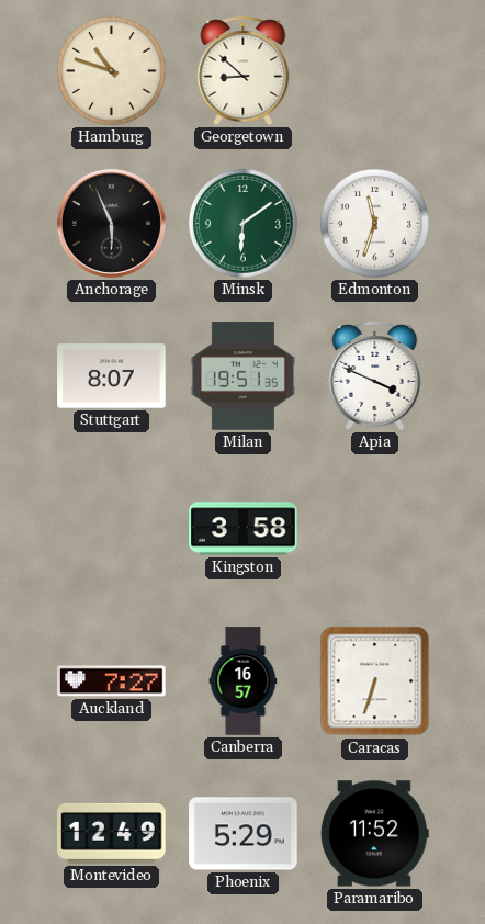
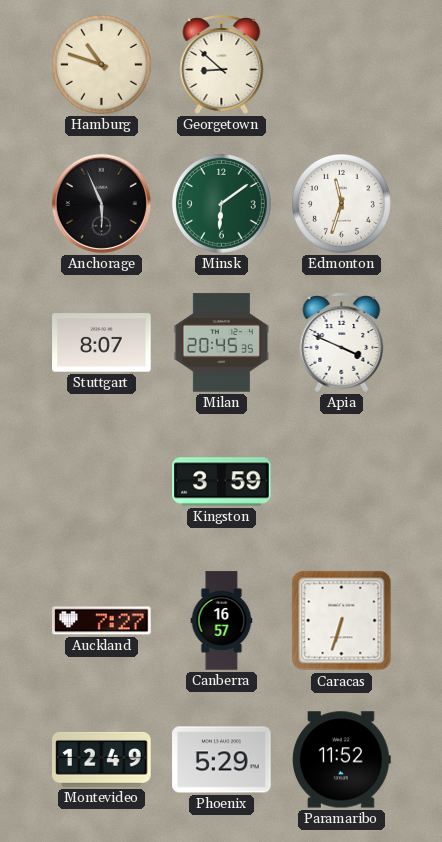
Milan: 19:51 -> 20:45
Kingston: 3:58 -> 3:59
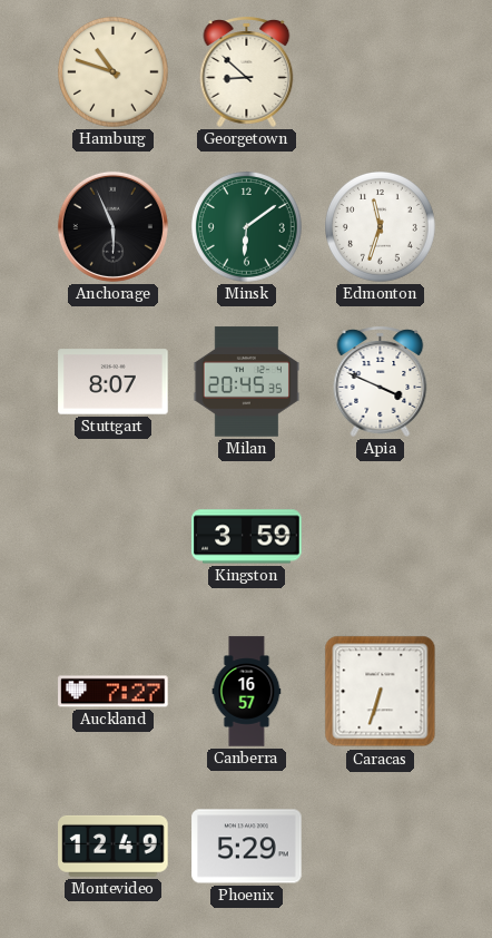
Paramaribo: 11:52 -> none
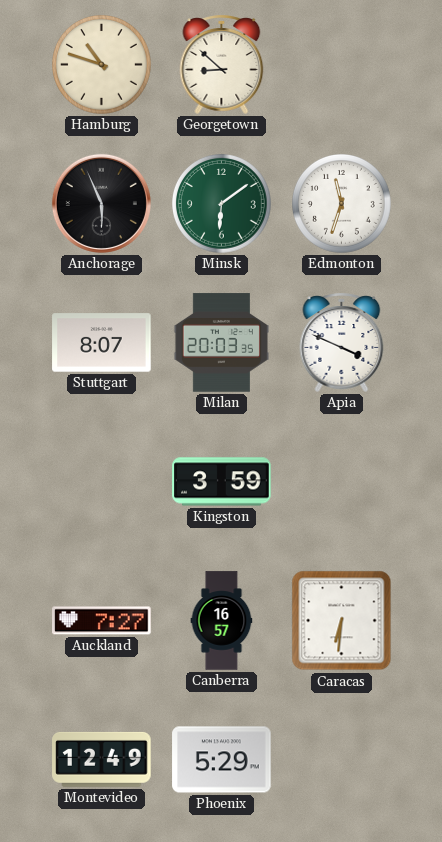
Milan: 20:45 -> 20:03
Caracas: 6:33 -> 6:31
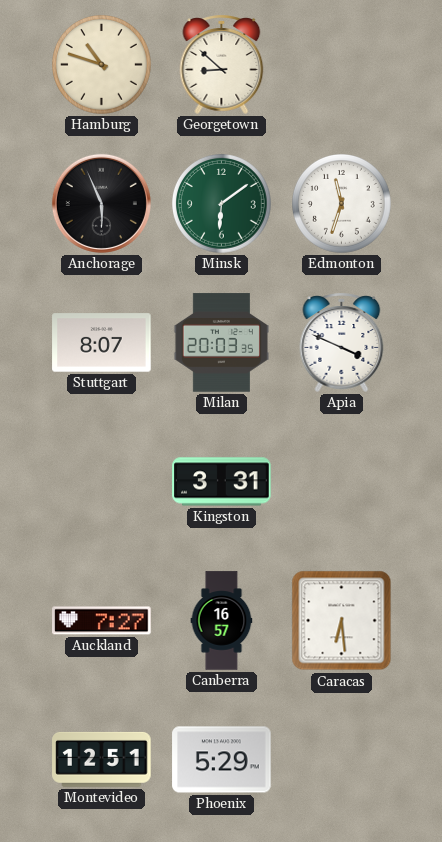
Kingston: 3:59 -> 3:31
Caracas: 6:31 -> 6:29
Montevideo: 12:49 -> 12:51
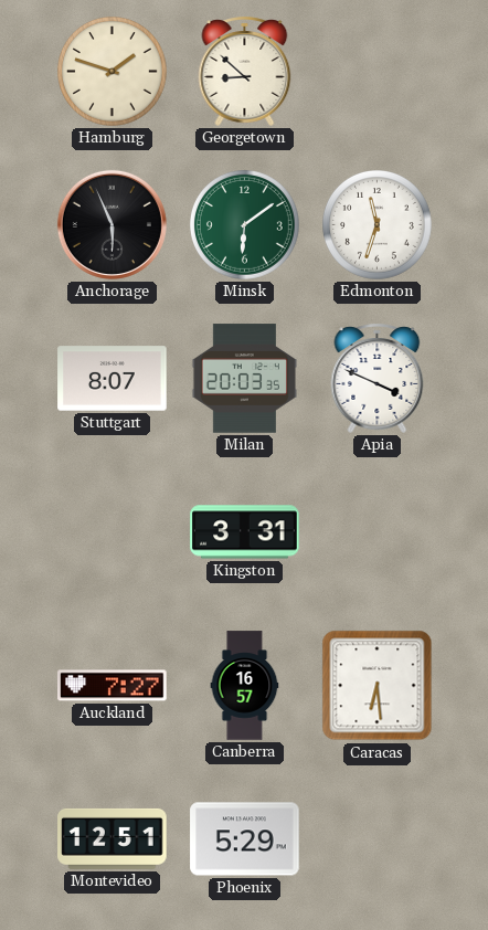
Hamburg: 10:48 -> 1:48
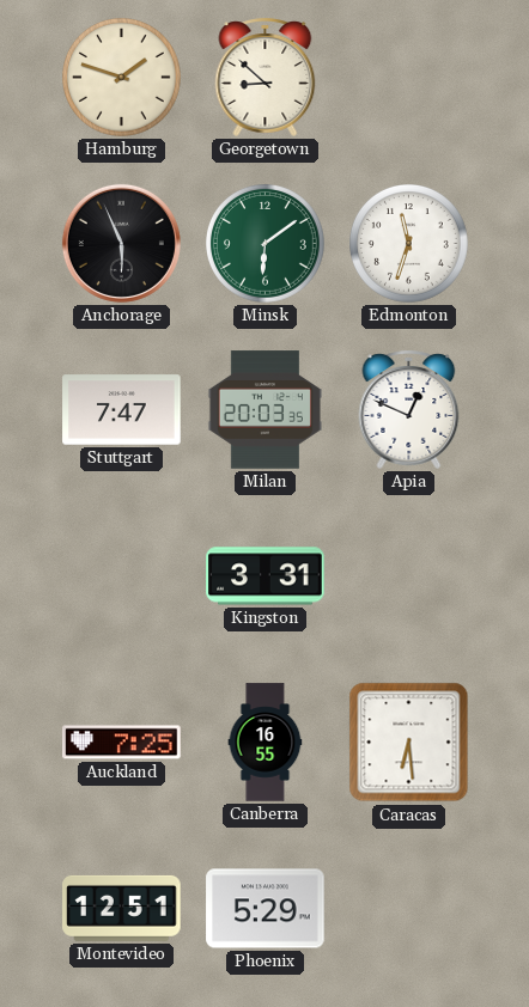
Stuttgart: 8:07 -> 7:47
Apia: 3:49 -> 12:49
Auckland: 7:27 -> 7:25
Canberra: 16:57 -> 16:55
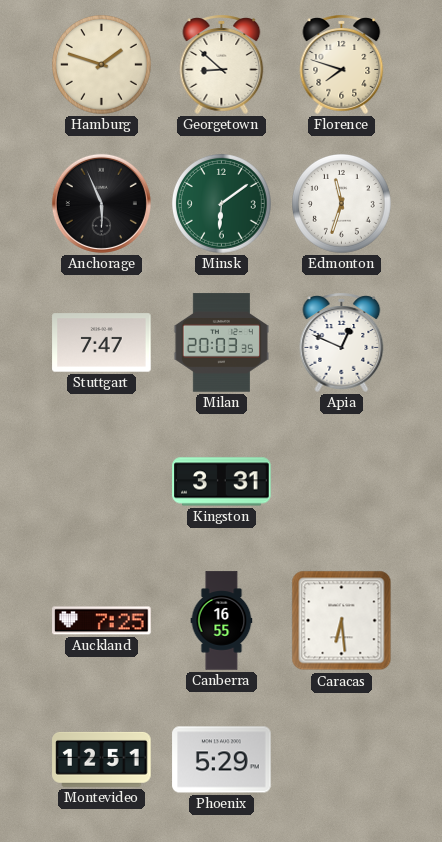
Florence: none -> 7:48
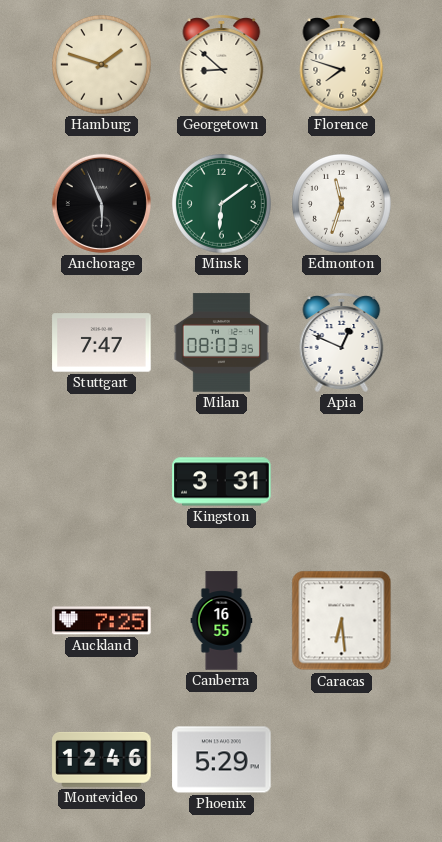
Milan: 20:03 -> 08:03
Montevideo: 12:51 -> 12:46
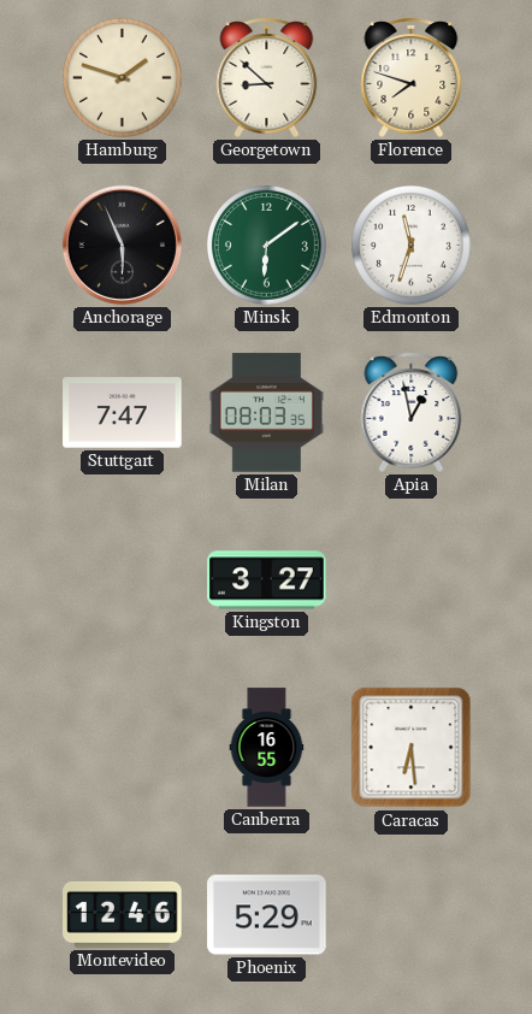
Apia: 12:49 -> 12:58
Kingston: 3:31 -> 3:27
Auckland: 7:25 -> none
